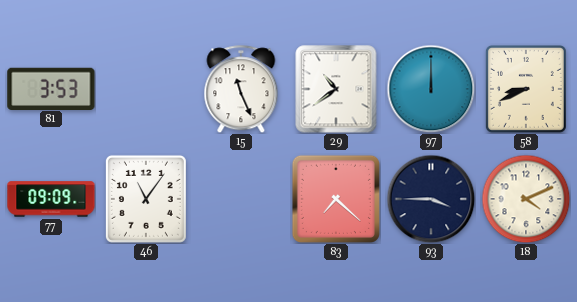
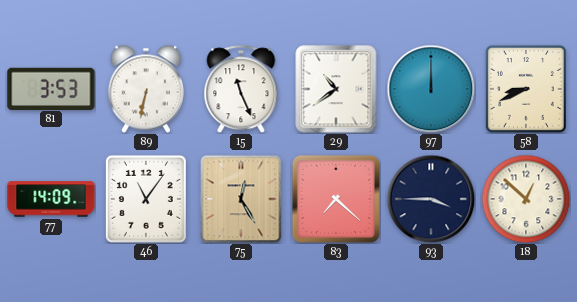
89: none -> 6:32
77: 09:09 -> 14:09
75: none -> 12:25
18: 4:11 -> 12:52
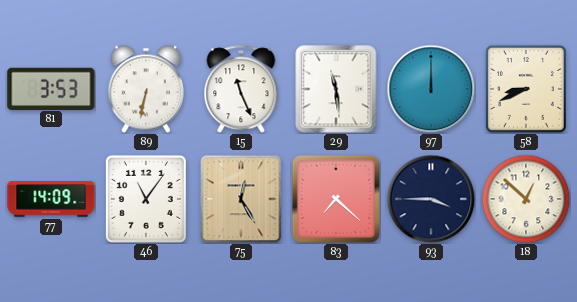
29: 10:39 -> 11:29
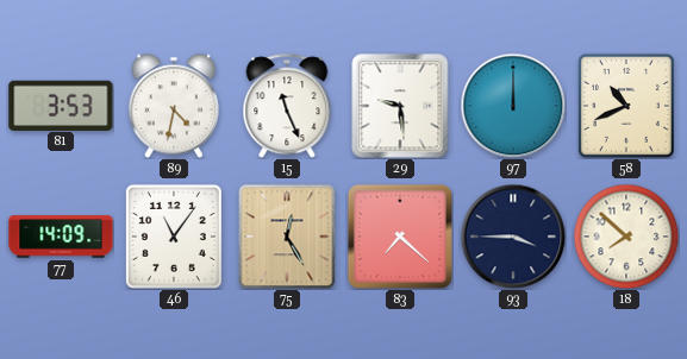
89: 6:32 -> 4:32
29: 11:29 -> 9:29
58: 8:41 -> 10:41
18: 12:52 -> 7:52
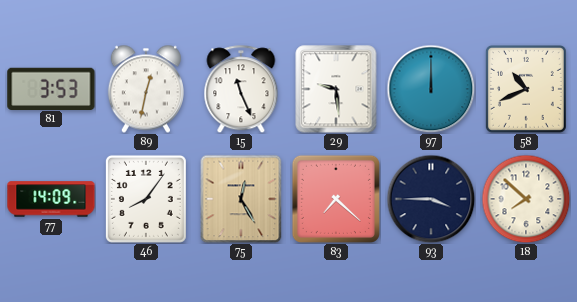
89: 4:32 -> 12:32
46: 11:06 -> 8:06
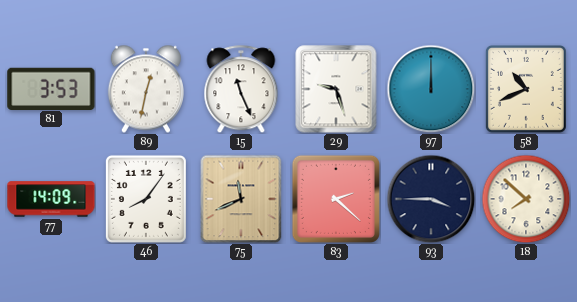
29: 9:29 -> 9:27
75: 12:25 -> 11:41
83: 7:22 -> 2:22
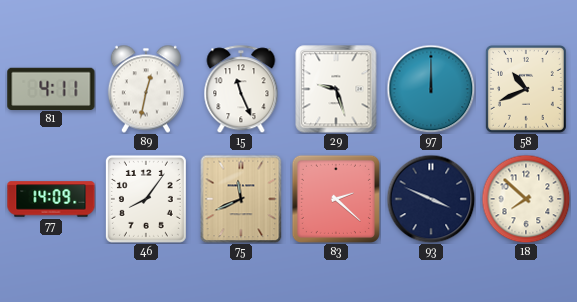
81: 3:53 -> 4:11
93: 3:45 -> 3:49
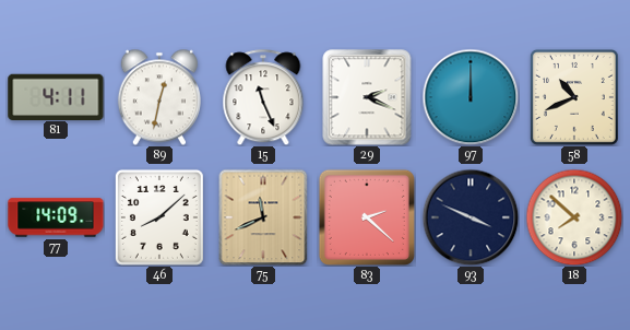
29: 9:27 -> 2:19
46: 8:06 -> 8:08
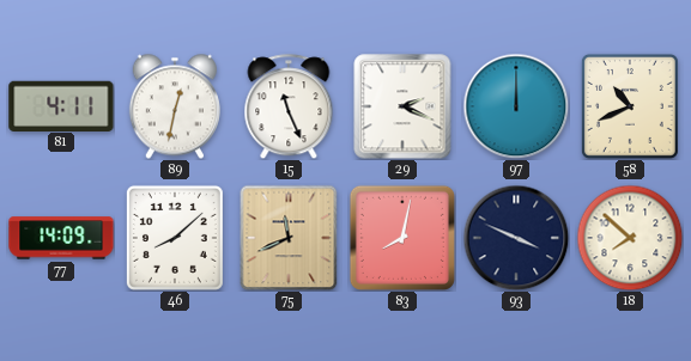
83: 2:22 -> 8:02
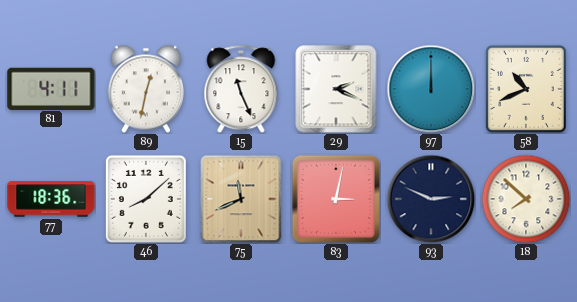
77: 14:09 -> 18:36
83: 8:02 -> 3:02
93: 3:49 -> 2:49
